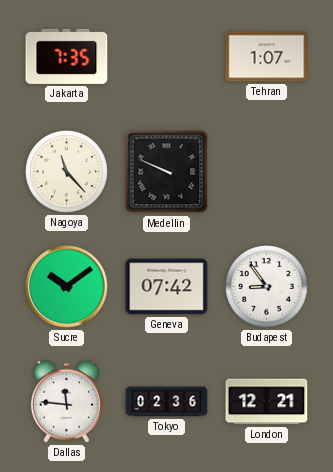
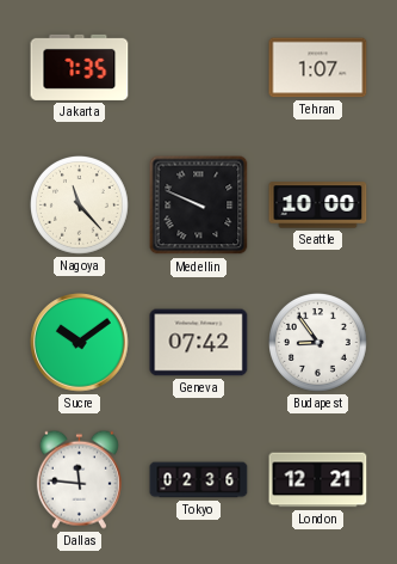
Seattle: none -> 10:00
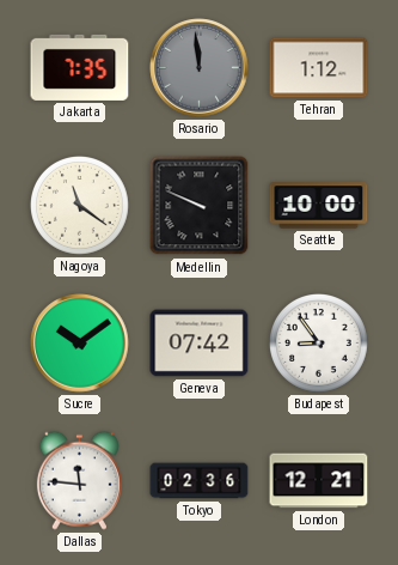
Rosario: none -> 11:59
Tehran: 1:07 -> 1:12
Nagoya: 11:23 -> 11:21
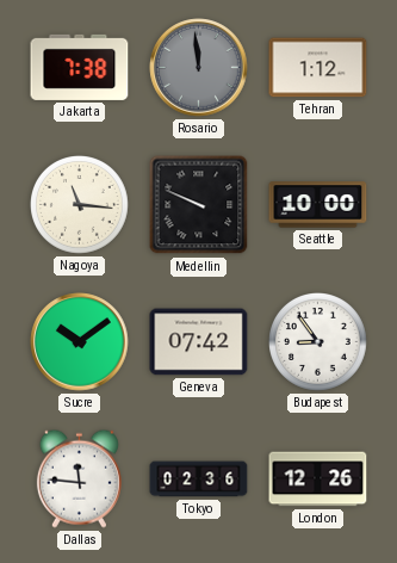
Jakarta: 7:35 -> 7:38
Nagoya: 11:21 -> 11:16
London: 12:21 -> 12:26
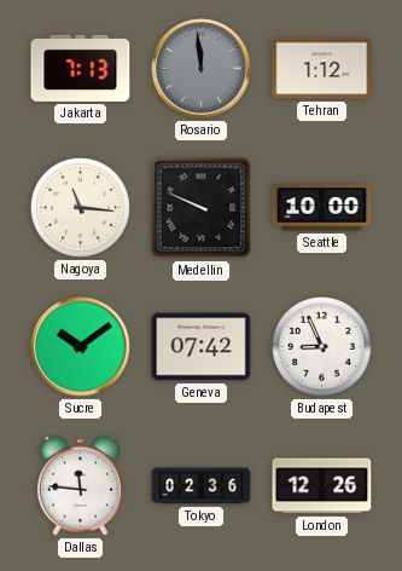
Jakarta: 7:38 -> 7:13
Budapest: 8:54 -> 8:56
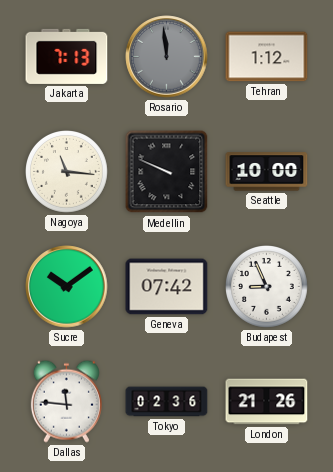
London: 12:26 -> 21:26
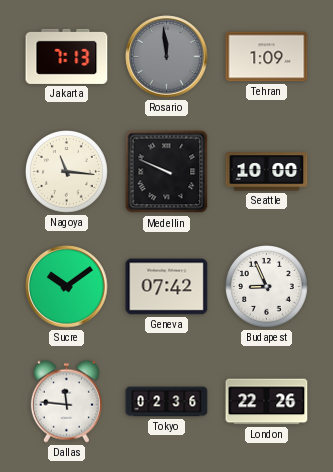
Tehran: 1:12 -> 1:09
London: 21:26 -> 22:26
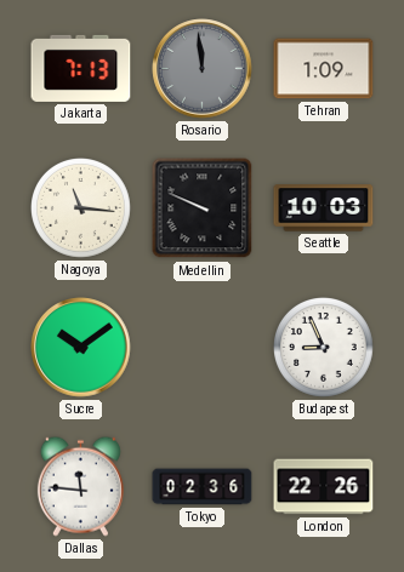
Seattle: 10:00 -> 10:03
Geneva: 07:42 -> none
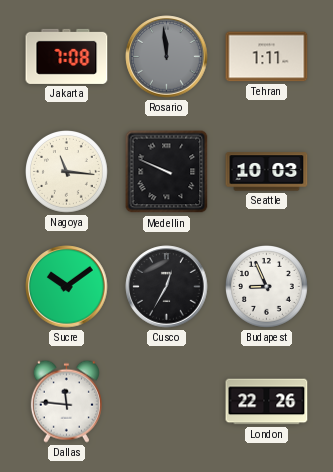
Jakarta: 7:13 -> 7:08
Tehran: 1:09 -> 1:11
Cusco: none -> 12:35
Tokyo: 02:36 -> none
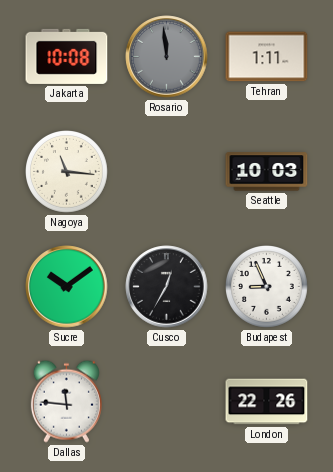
Jakarta: 7:08 -> 10:08
Medellin: 9:49 -> none
